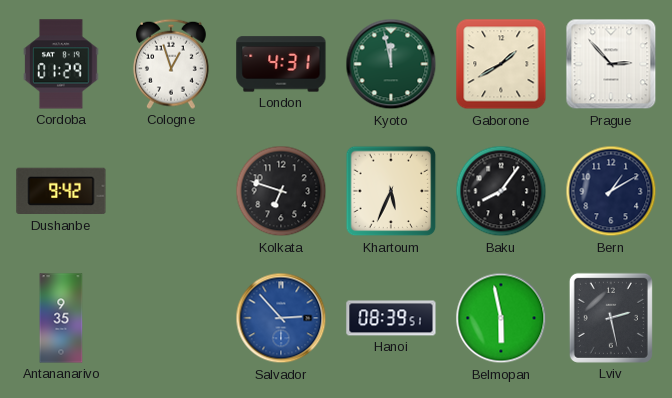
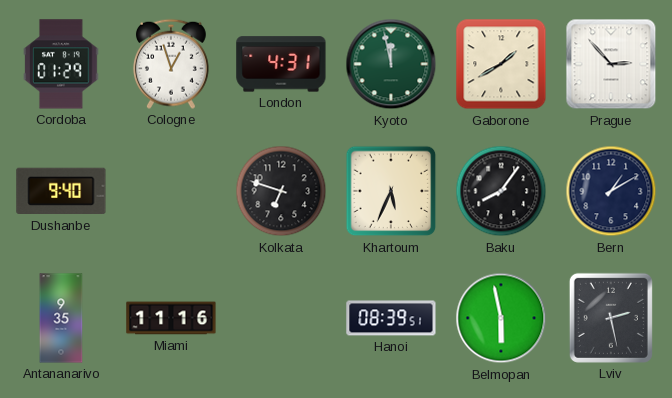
Dushanbe: 9:42 -> 9:40
Miami: none -> 11:16
Salvador: 2:53 -> none
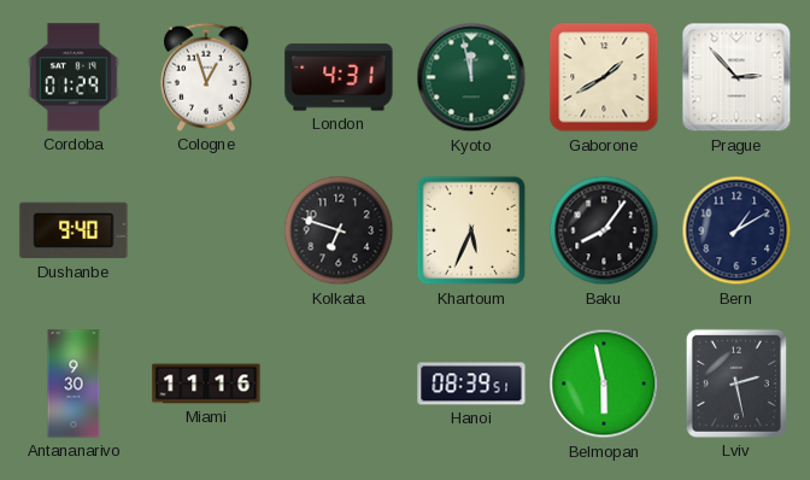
Antananarivo: 9:35 -> 9:30
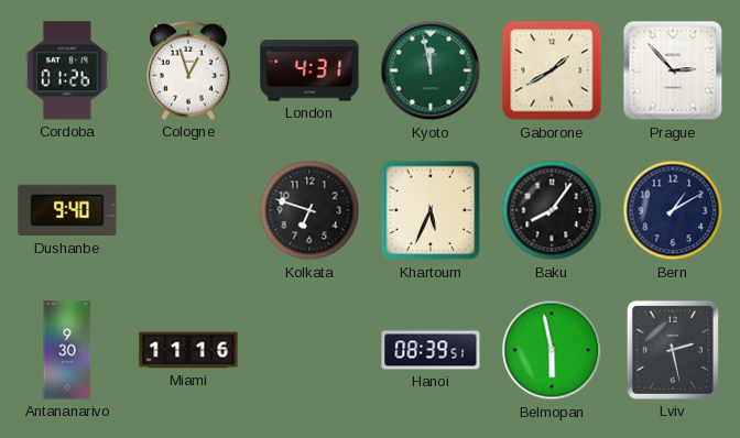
Cordoba: 01:29 -> 01:26
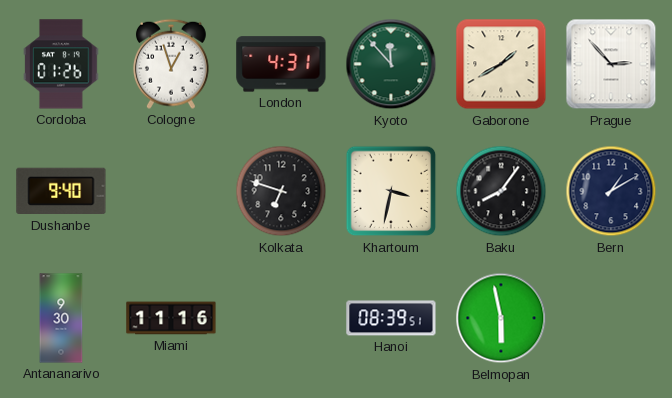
Kyoto: 11:58 -> 11:53
Khartoum: 5:34 -> 3:32
Lviv: 2:28 -> none
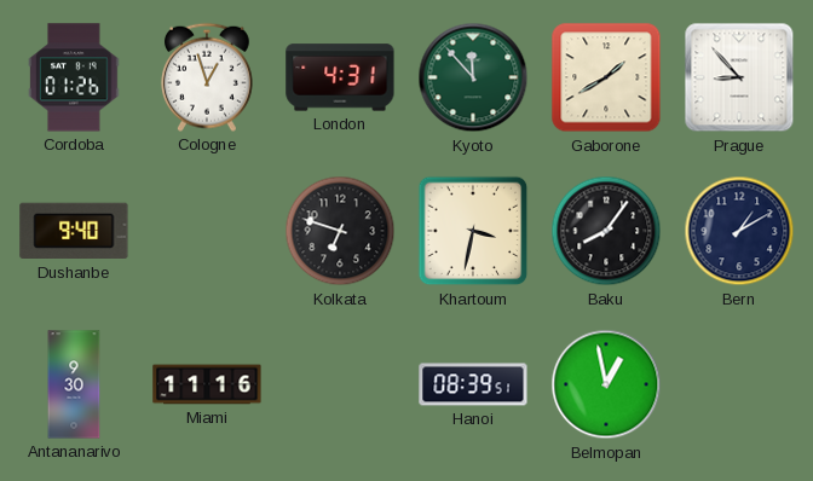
Prague: 2:53 -> 8:53
Belmopan: 5:58 -> 12:58
